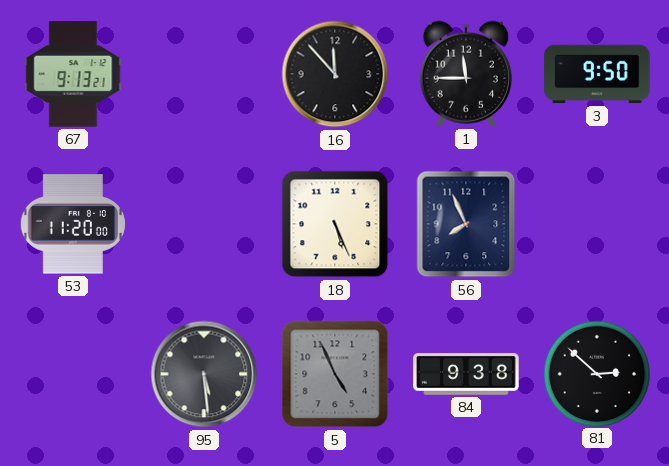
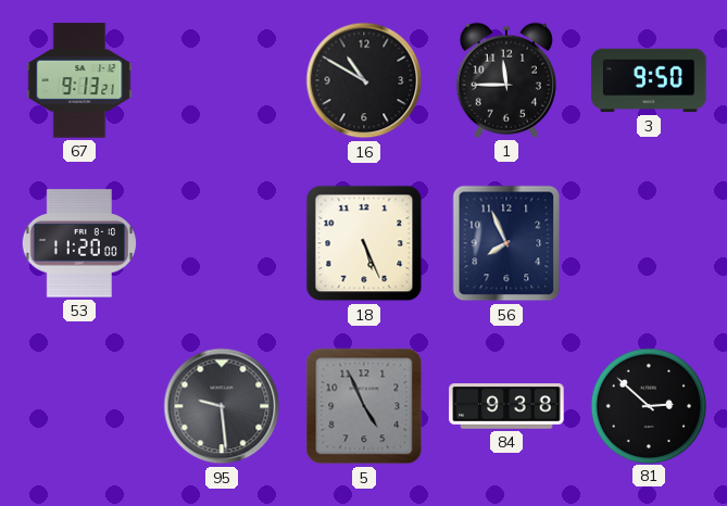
16: 11:53 -> 10:50
95: 5:29 -> 9:29
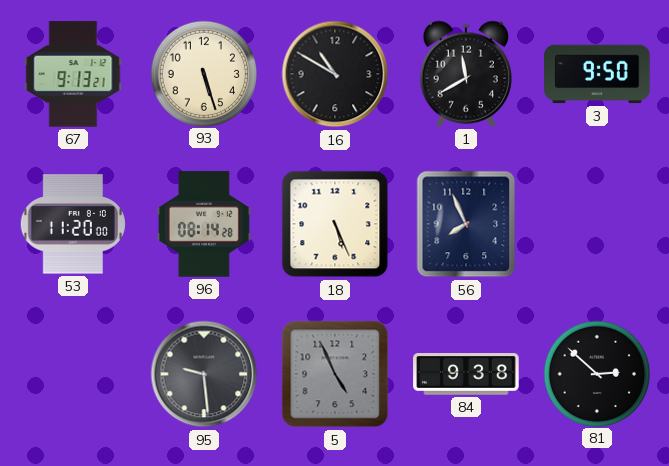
93: none -> 5:27
1: 11:45 -> 11:40
96: none -> 08:14
